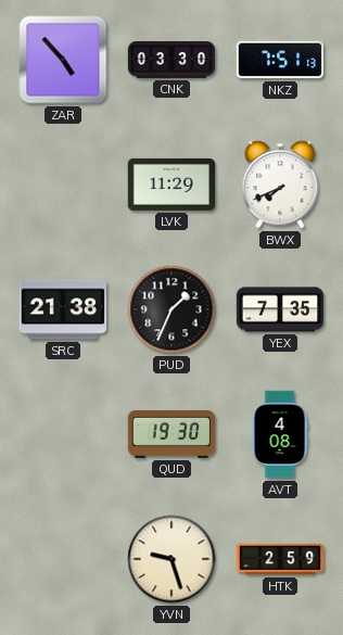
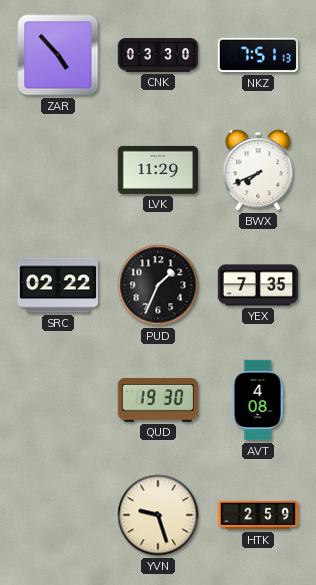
SRC: 21:38 -> 02:22
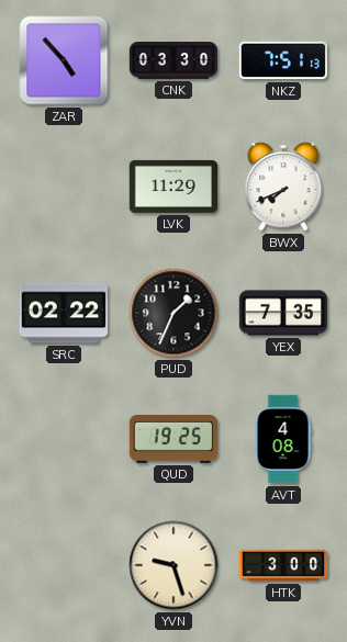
QUD: 19:30 -> 19:25
HTK: 2:59 -> 3:00
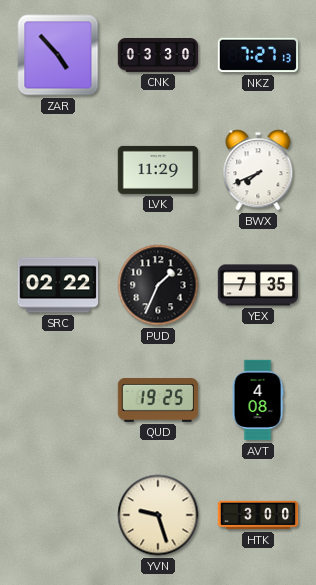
NKZ: 7:51 -> 7:27
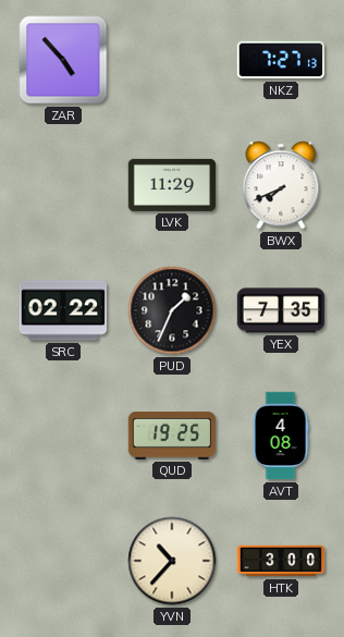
CNK: 03:30 -> none
YVN: 9:27 -> 10:37
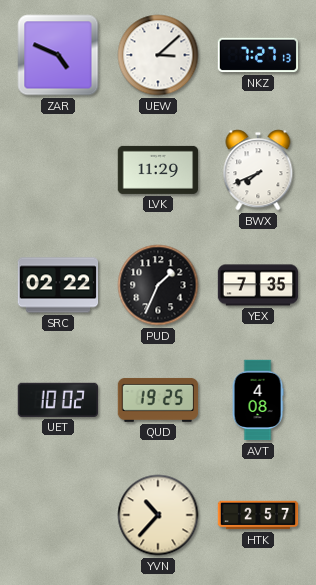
ZAR: 4:53 -> 4:49
UEW: none -> 3:08
UET: none -> 10:02
HTK: 3:00 -> 2:57
